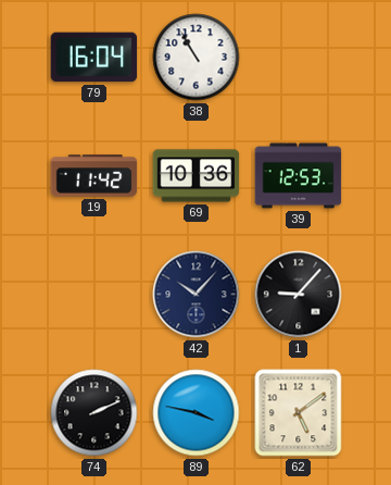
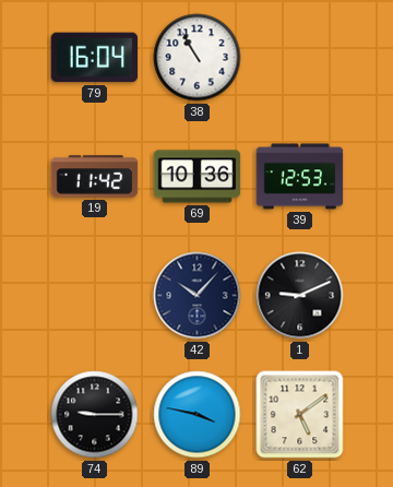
1: 9:07 -> 9:11
74: 2:11 -> 9:15
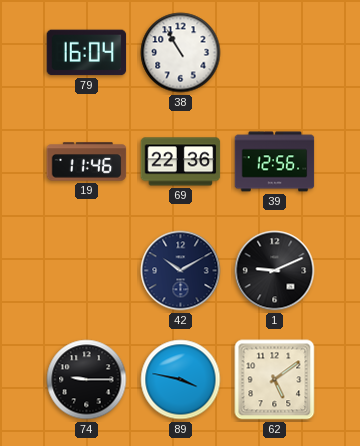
19: 11:42 -> 11:46
69: 10:36 -> 22:36
39: 12:53 -> 12:56
42: 10:07 -> 10:10
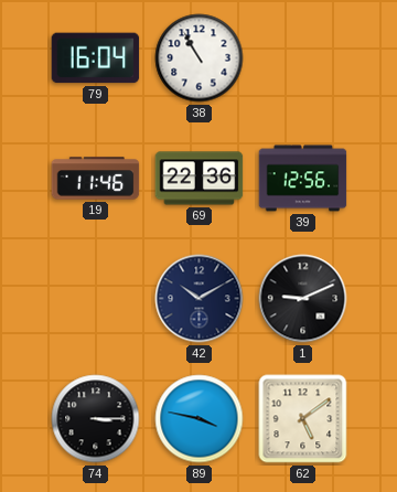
74: 9:15 -> 3:15
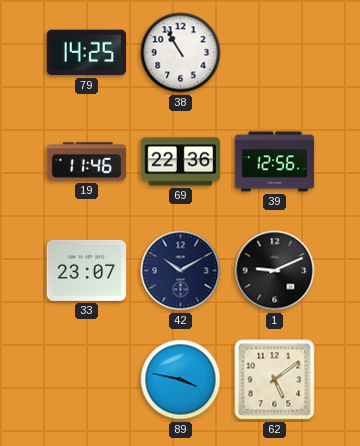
79: 16:04 -> 14:25
33: none -> 23:07
74: 3:15 -> none
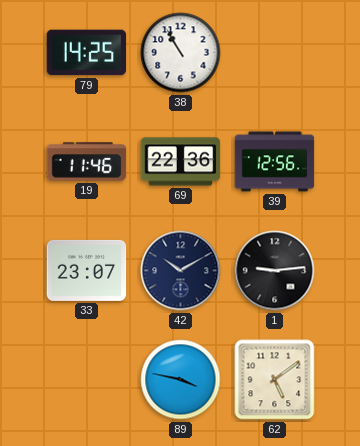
1: 9:11 -> 9:14
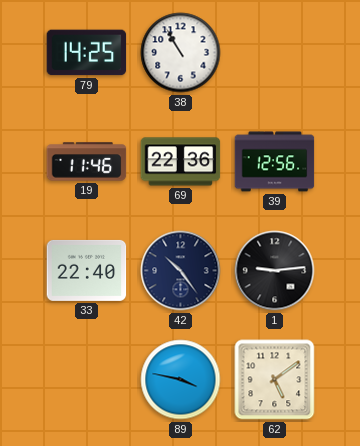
33: 23:07 -> 22:40
42: 10:10 -> 10:24
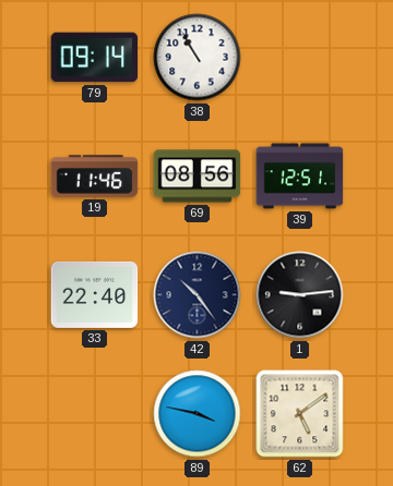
79: 14:25 -> 09:14
69: 22:36 -> 08:56
39: 12:56 -> 12:51
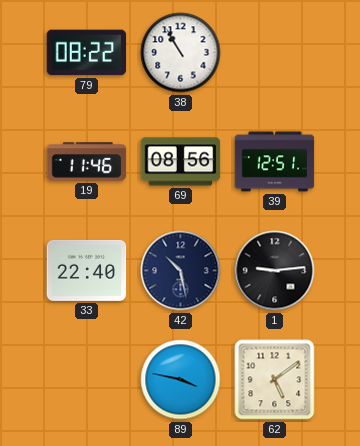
79: 09:14 -> 08:22
42: 10:24 -> 10:28
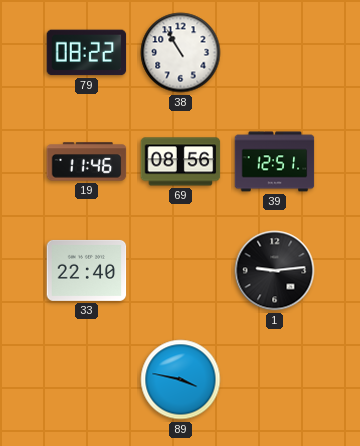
42: 10:28 -> none
62: 5:09 -> none
